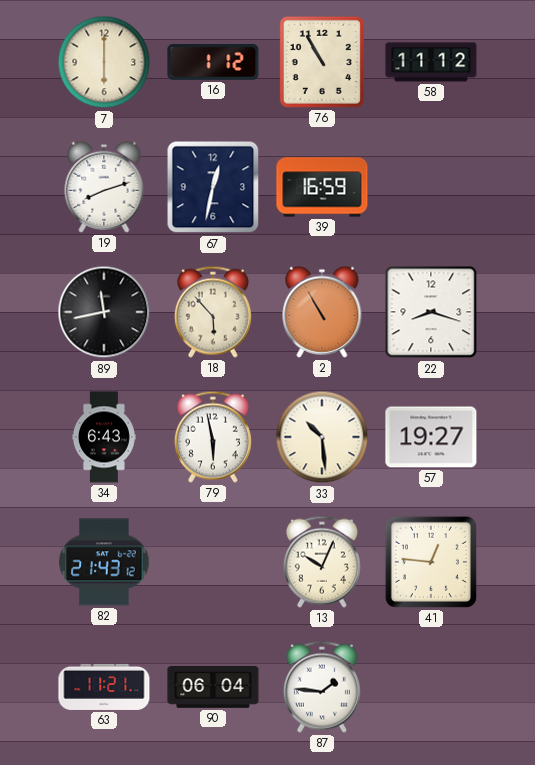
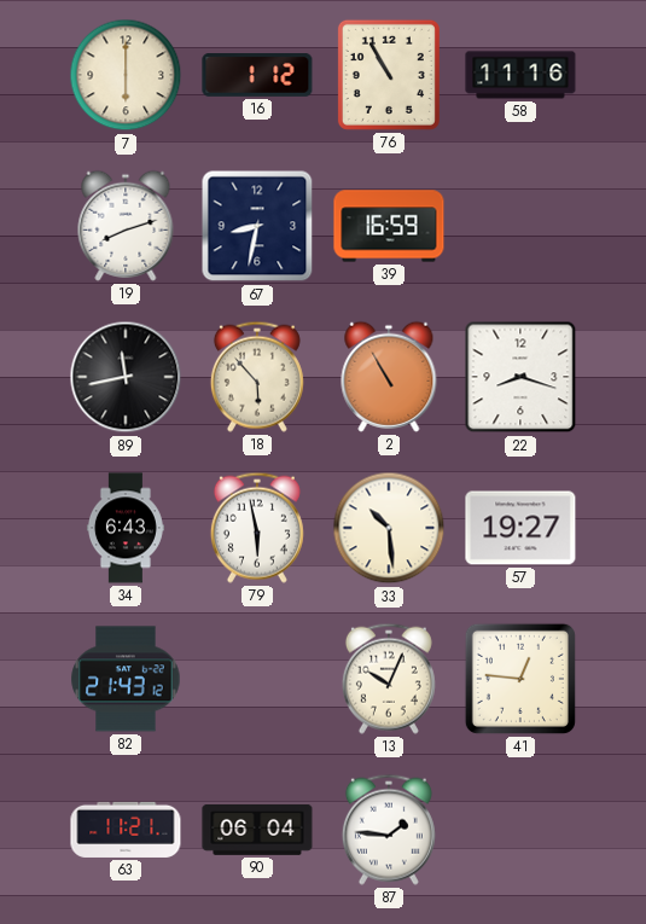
58: 11:12 -> 11:16
67: 12:32 -> 8:32
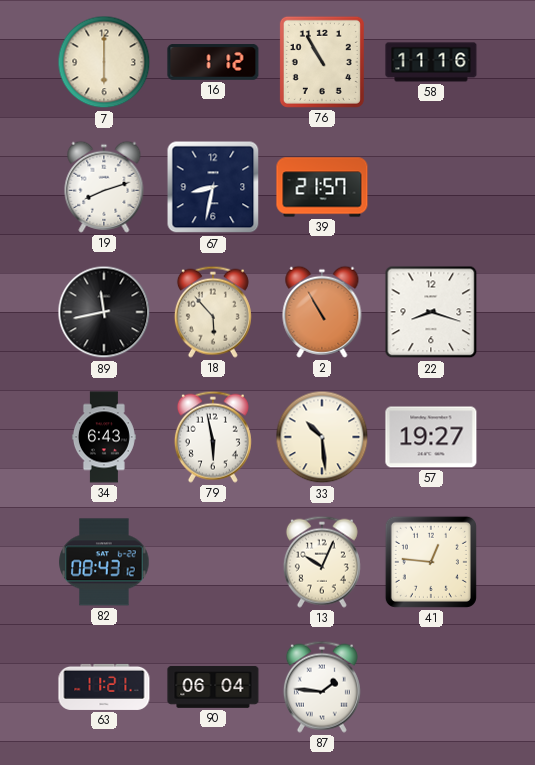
39: 16:59 -> 21:57
82: 21:43 -> 08:43
